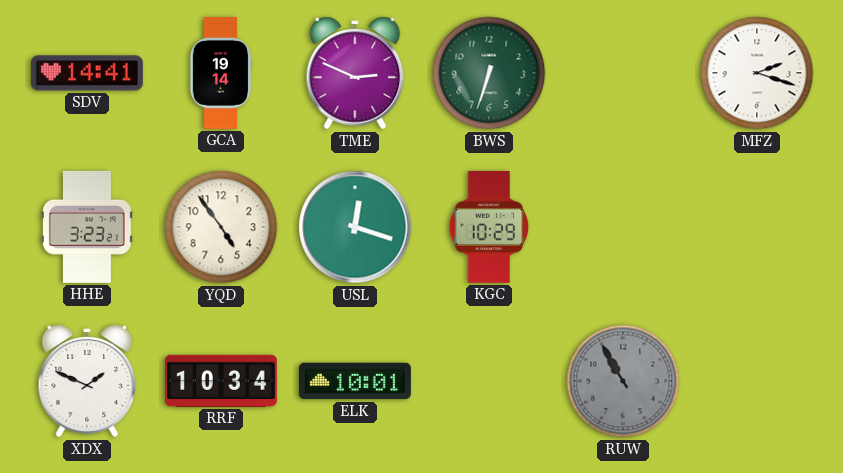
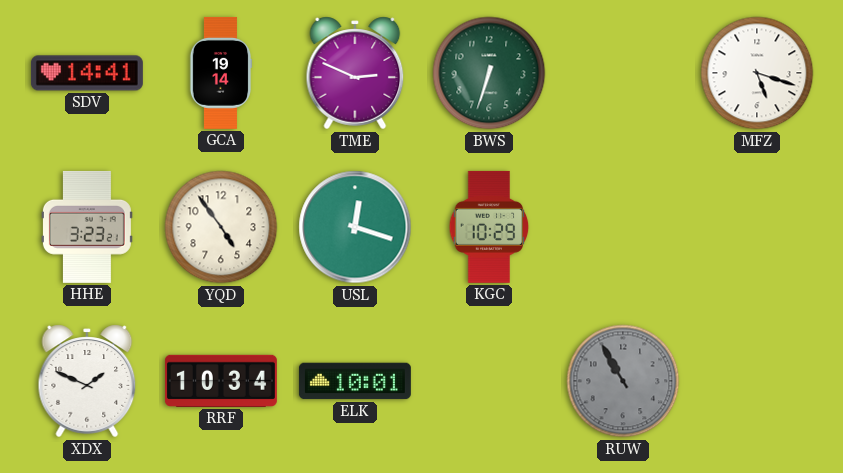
MFZ: 2:18 -> 5:18
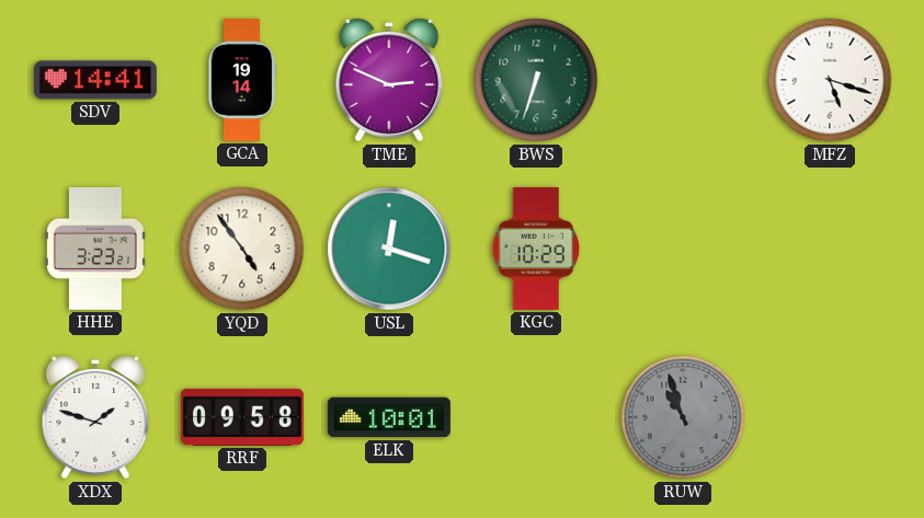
XDX: 1:49 -> 1:48
RRF: 10:34 -> 09:58
RUW: 10:55 -> 10:57
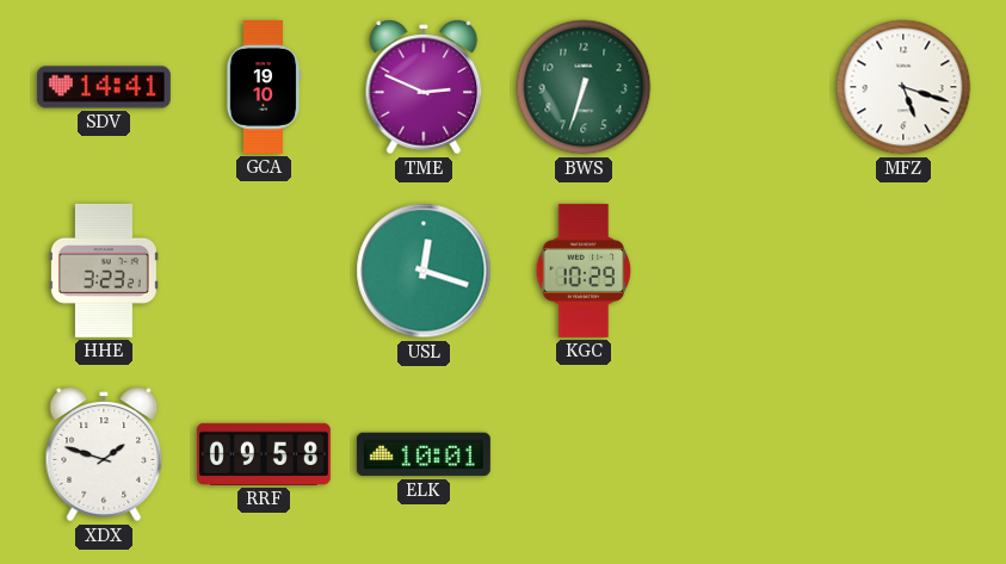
GCA: 19:14 -> 19:10
YQD: 4:54 -> none
RUW: 10:57 -> none
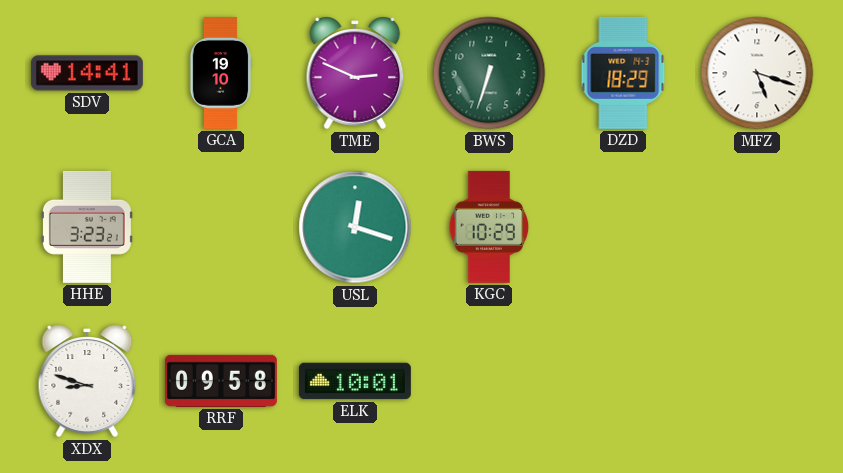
DZD: none -> 18:29
XDX: 1:48 -> 8:48
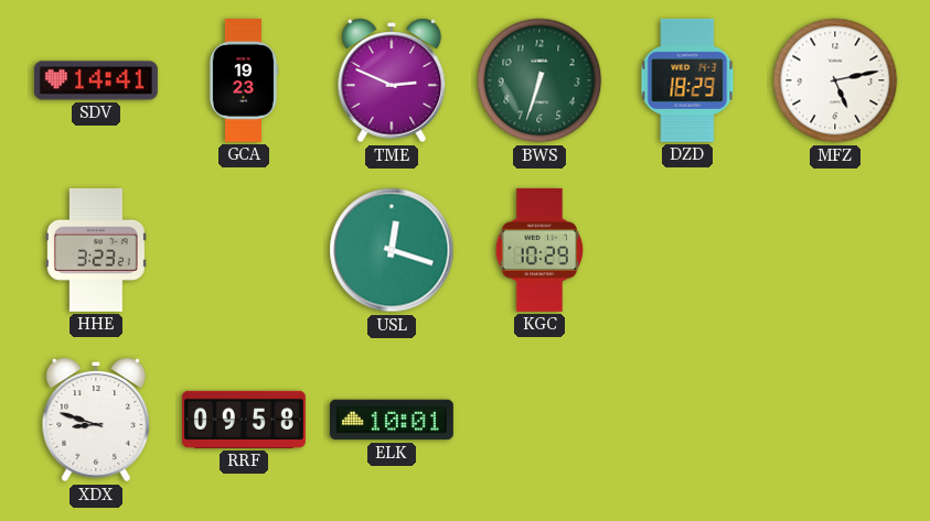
GCA: 19:10 -> 19:23
MFZ: 5:18 -> 5:13
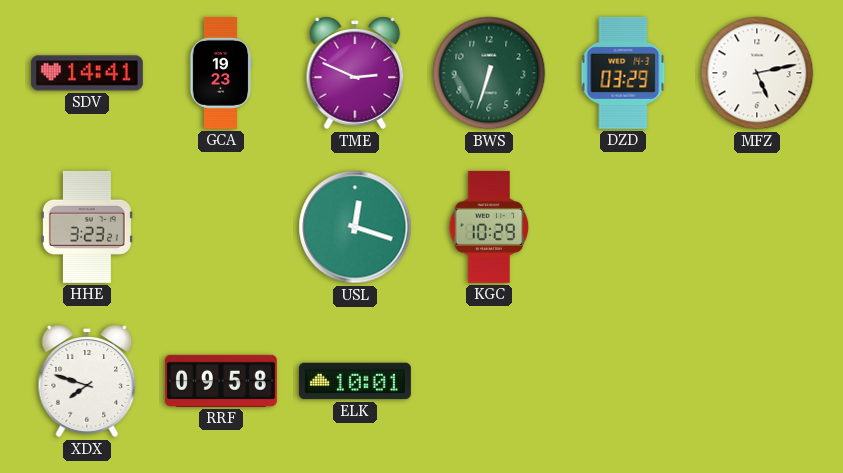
DZD: 18:29 -> 03:29
XDX: 8:48 -> 7:48
